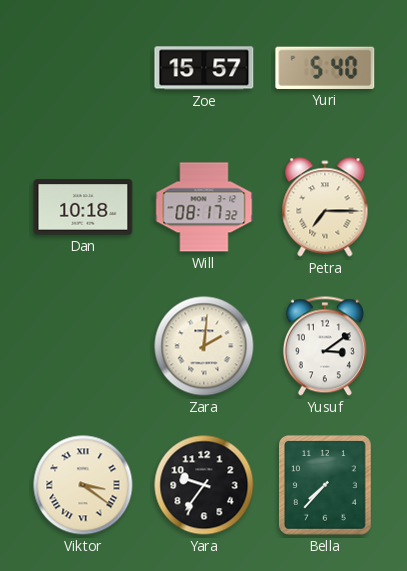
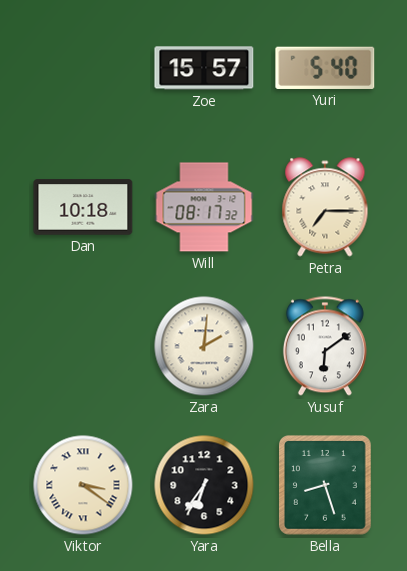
Yusuf: 3:09 -> 6:09
Yara: 9:36 -> 6:36
Bella: 7:37 -> 8:27
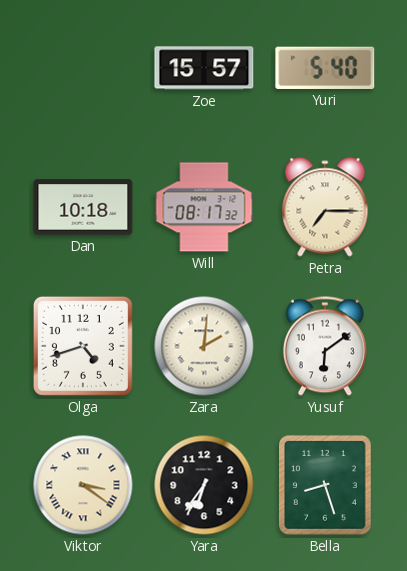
Olga: none -> 4:42
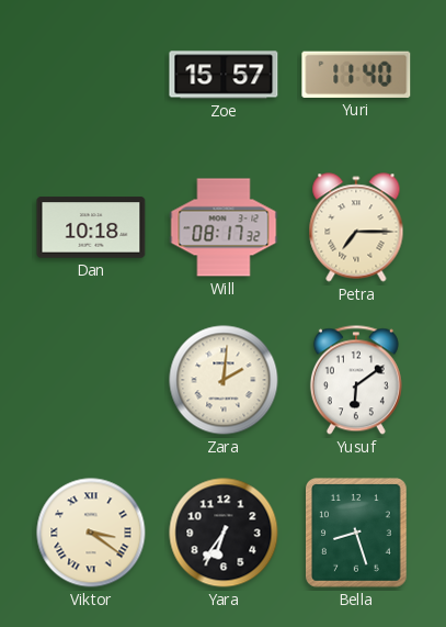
Yuri: 5:40 -> 11:40
Olga: 4:42 -> none
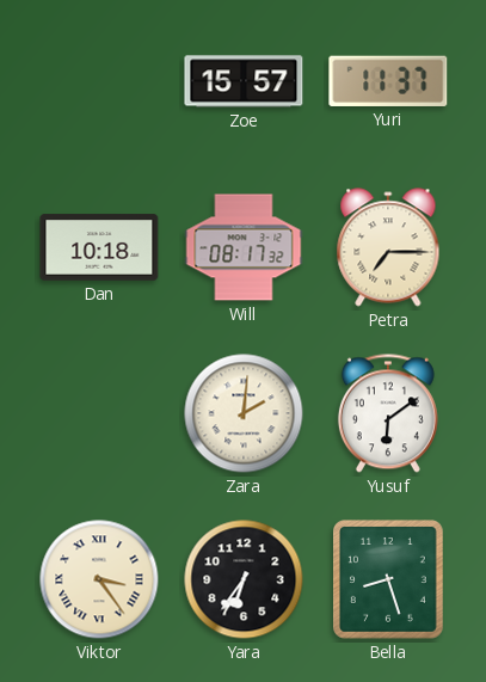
Yuri: 11:40 -> 11:37
Viktor: 3:21 -> 3:24
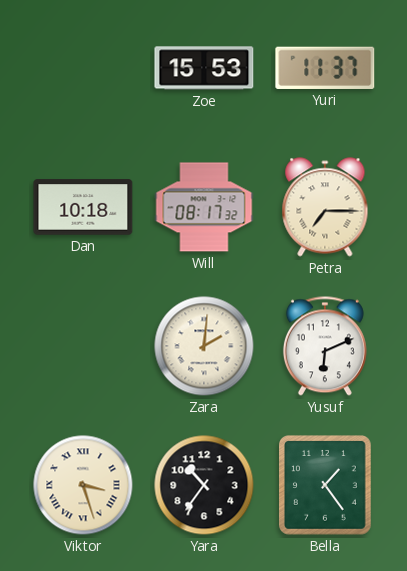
Zoe: 15:57 -> 15:53
Yusuf: 6:09 -> 6:11
Viktor: 3:24 -> 3:27
Yara: 6:36 -> 10:36
Bella: 8:27 -> 1:24
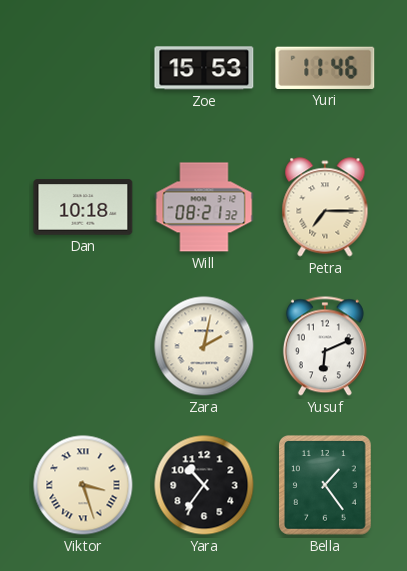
Yuri: 11:37 -> 11:46
Will: 08:17 -> 08:21
Zara: 2:01 -> 2:02
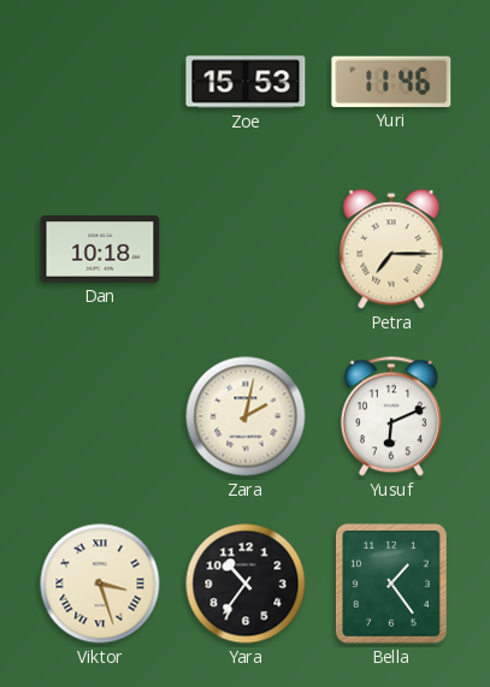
Will: 08:21 -> none
